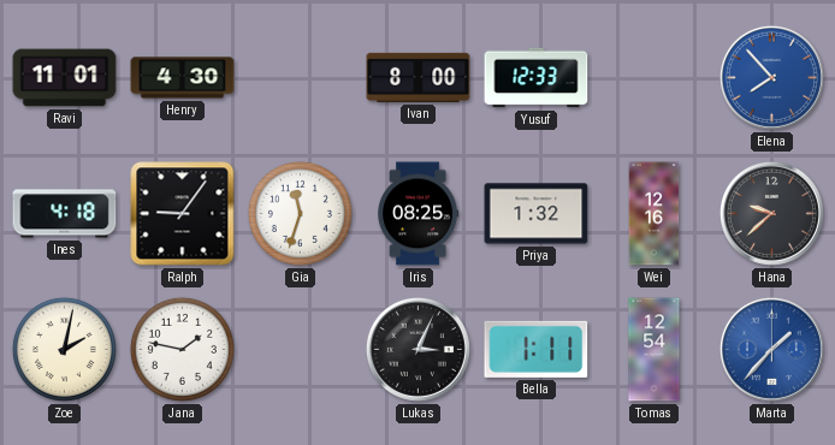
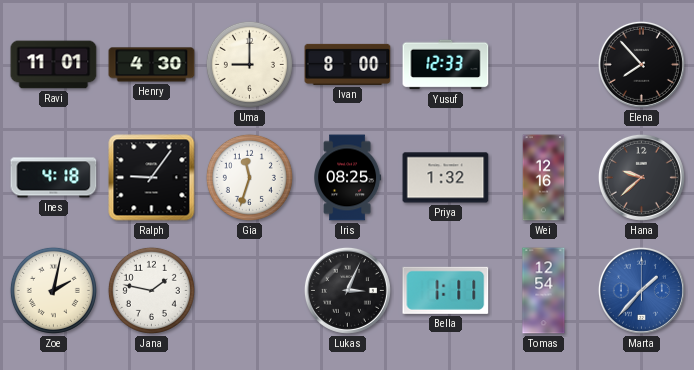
Uma: none -> 9:00
Elena dial: blue -> black
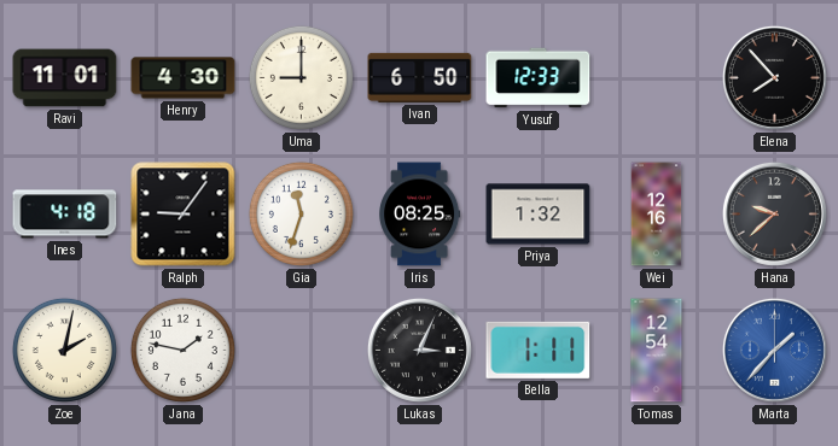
Ivan: 8:00 -> 6:50
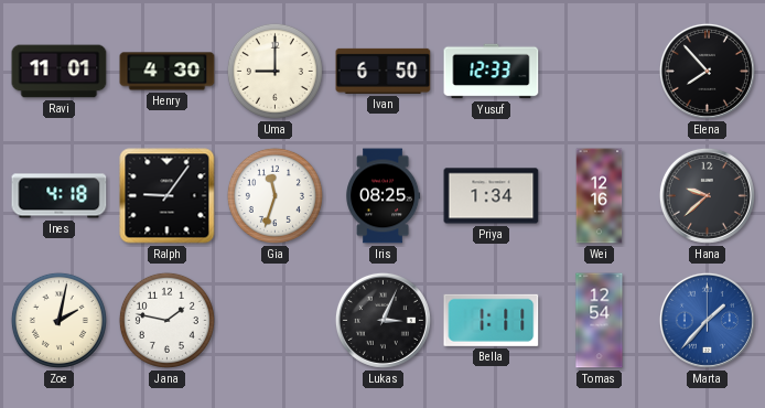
Priya: 1:32 -> 1:34
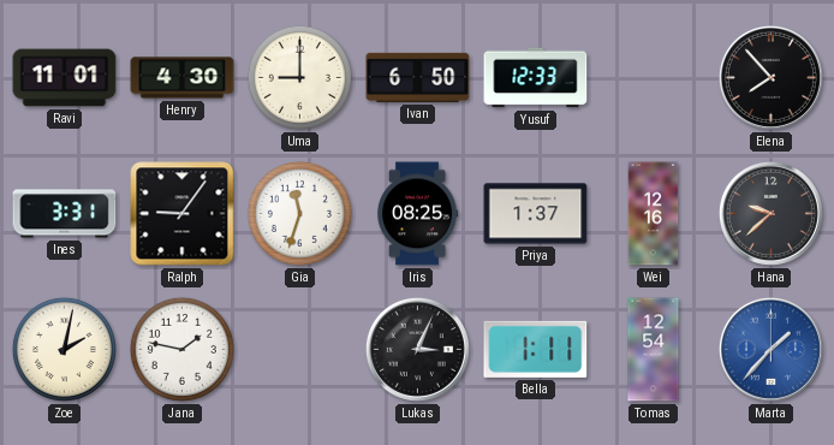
Ines: 4:18 -> 3:31
Priya: 1:34 -> 1:37
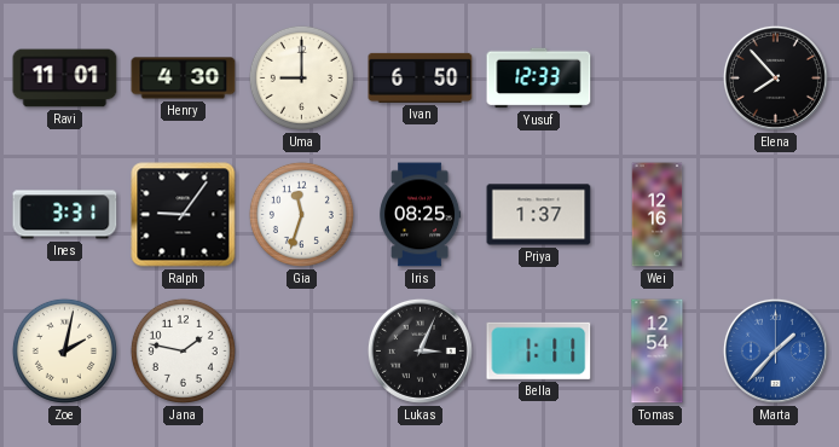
Hana: 9:38 -> none
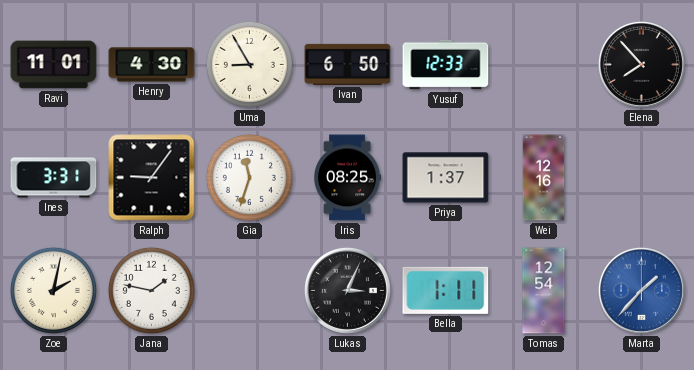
Uma: 9:00 -> 8:55
